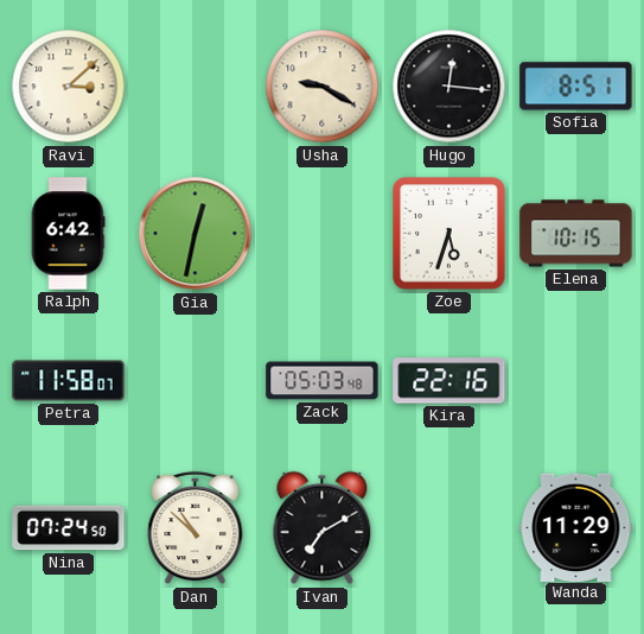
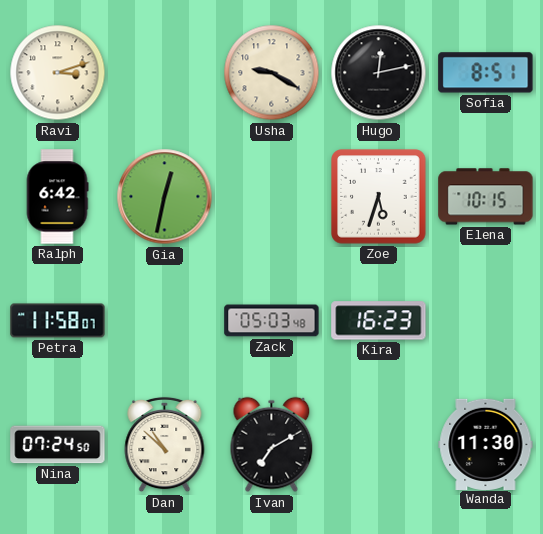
Ravi: 3:08 -> 3:12
Hugo: 12:16 -> 12:13
Kira: 22:16 -> 16:23
Wanda: 11:29 -> 11:30
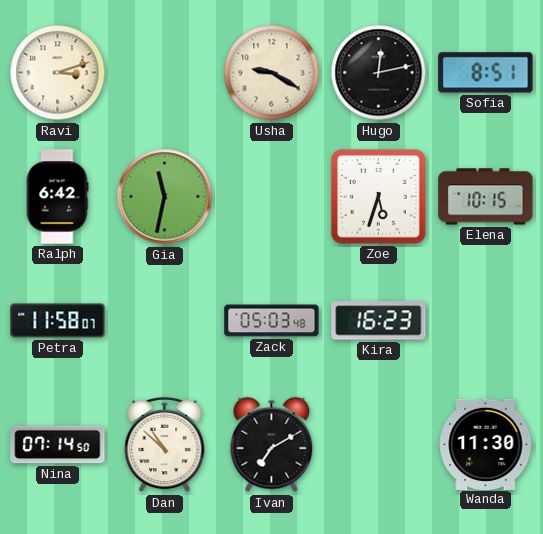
Gia: 12:32 -> 11:32
Nina: 07:24 -> 07:14
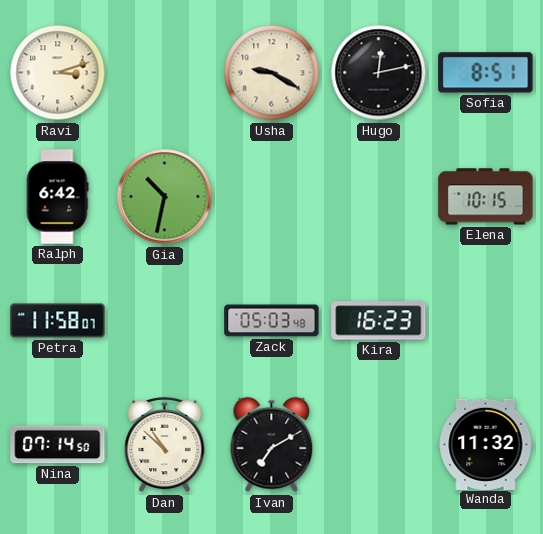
Gia: 11:32 -> 10:32
Zoe: 5:33 -> none
Wanda: 11:30 -> 11:32
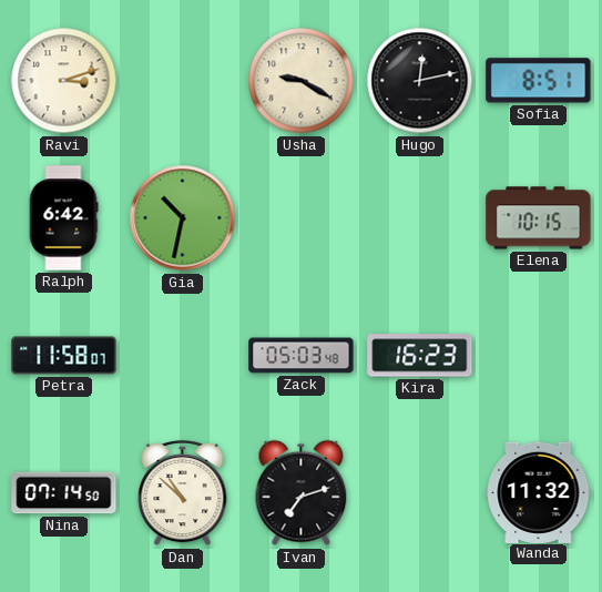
Ivan: 7:10 -> 7:12
